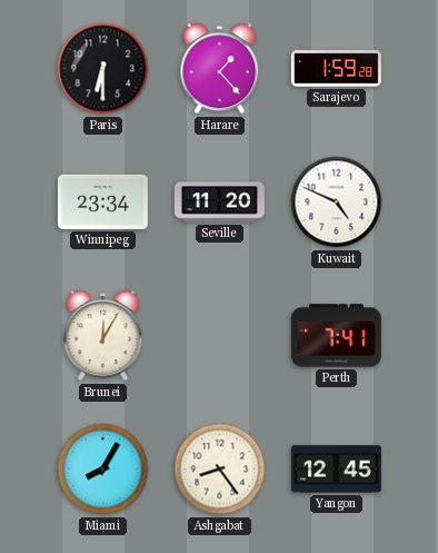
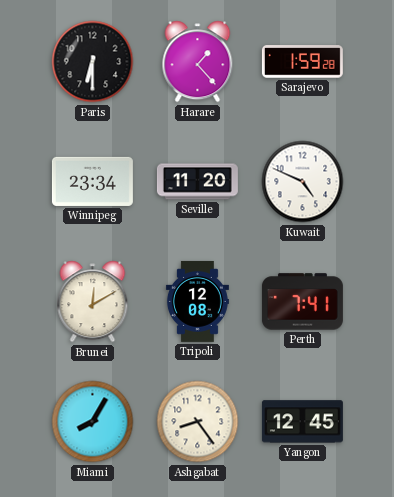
Brunei: 12:05 -> 12:10
Tripoli: none -> 12:08
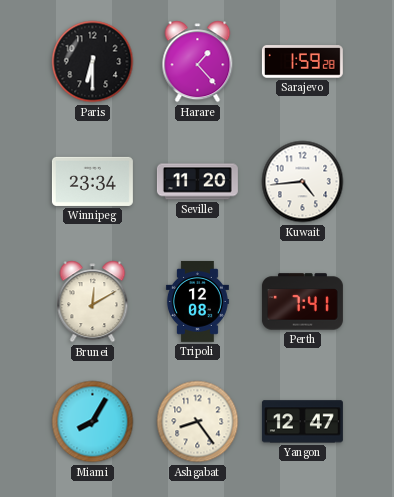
Kuwait: 4:49 -> 4:44
Yangon: 12:45 -> 12:47
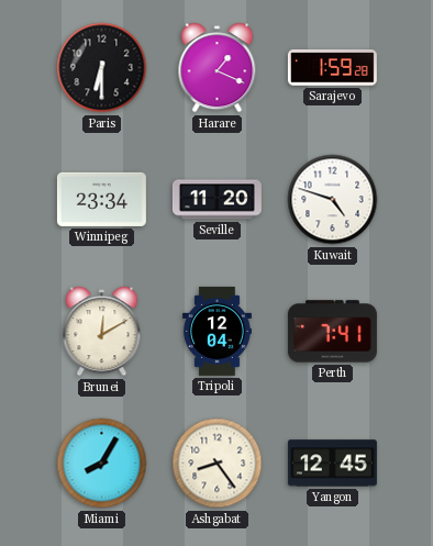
Harare: 1:23 -> 1:19
Kuwait: 4:44 -> 4:48
Tripoli: 12:08 -> 12:04
Yangon: 12:47 -> 12:45
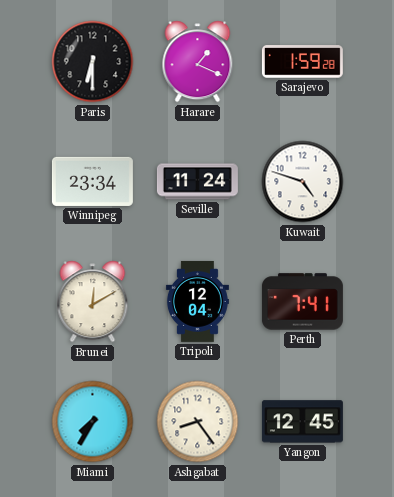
Seville: 11:20 -> 11:24
Miami: 8:05 -> 7:35
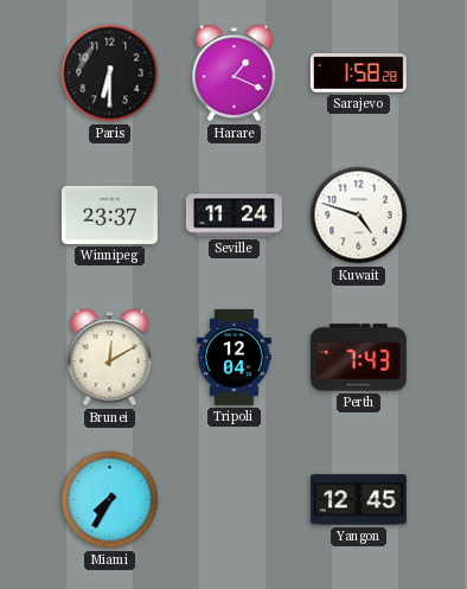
Sarajevo: 1:59 -> 1:58
Winnipeg: 23:34 -> 23:37
Perth: 7:41 -> 7:43
Ashgabat: 8:24 -> none
